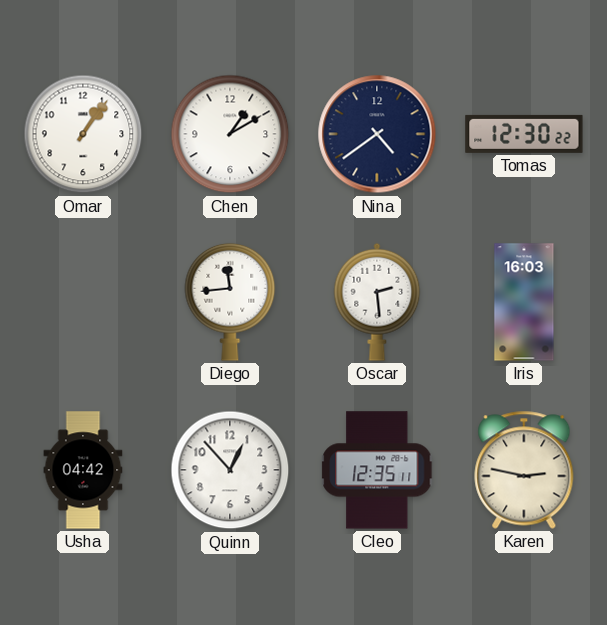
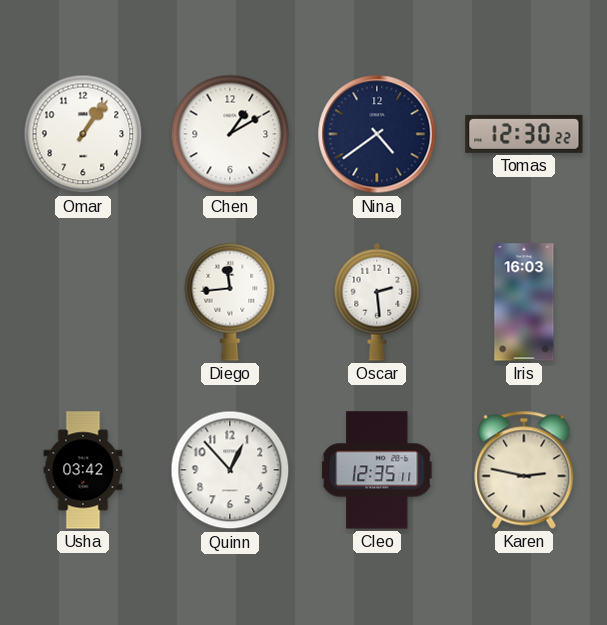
Usha: 04:42 -> 03:42
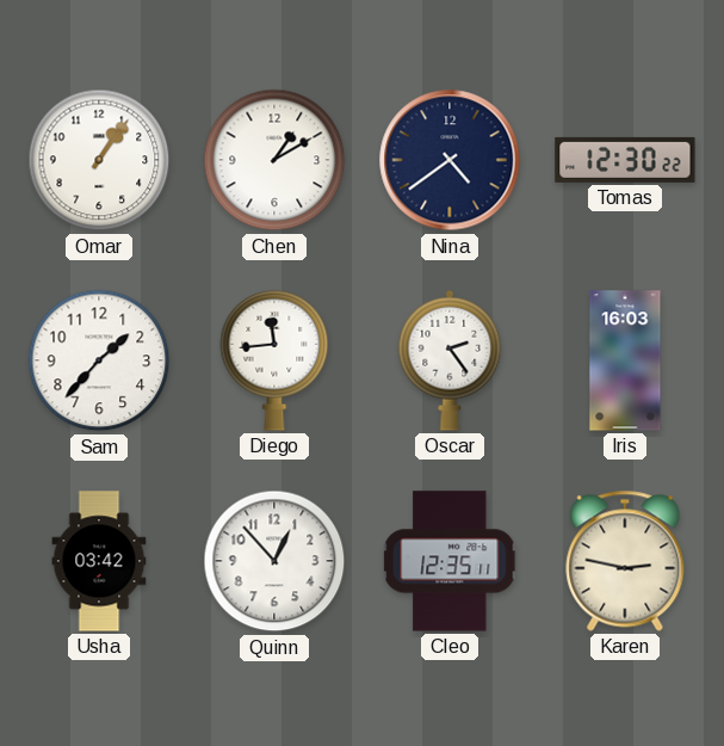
Sam: none -> 1:37
Oscar: 2:29 -> 2:24
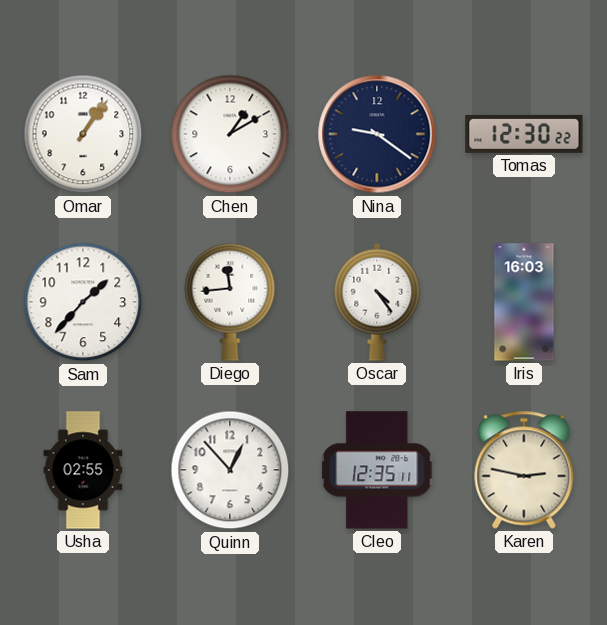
Nina: 4:39 -> 9:21
Oscar: 2:24 -> 4:24
Usha: 03:42 -> 02:55
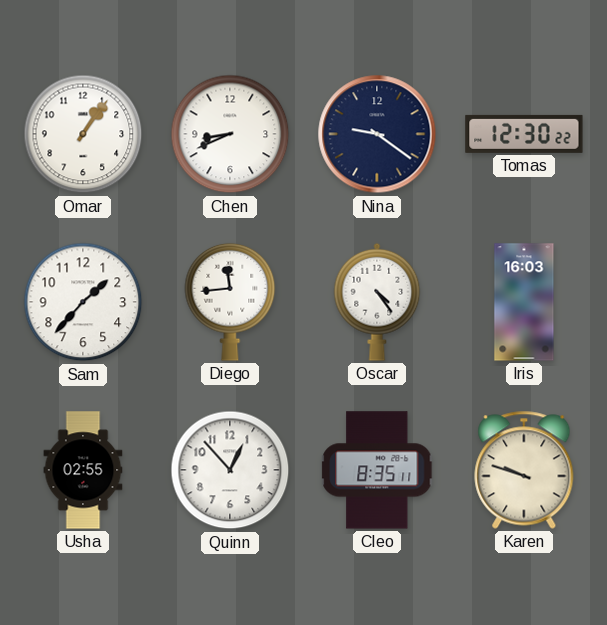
Chen: 1:10 -> 8:41
Cleo: 12:35 -> 8:35
Karen: 2:47 -> 9:48
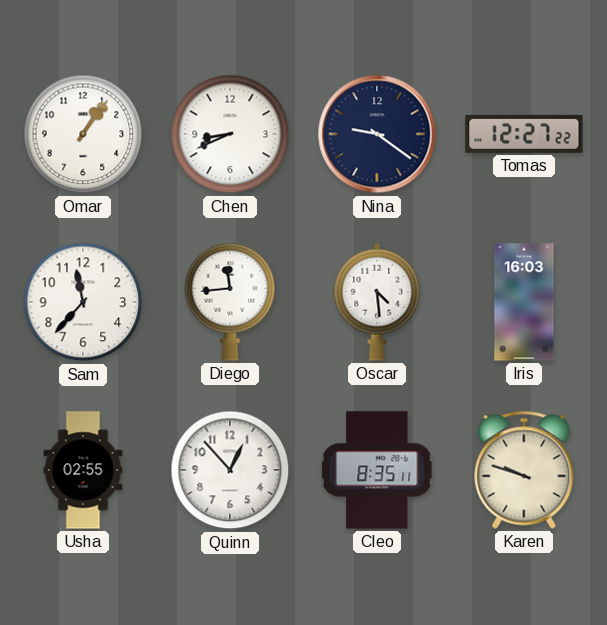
Tomas: 12:30 -> 12:27
Sam: 1:37 -> 11:37
Oscar: 4:24 -> 4:29
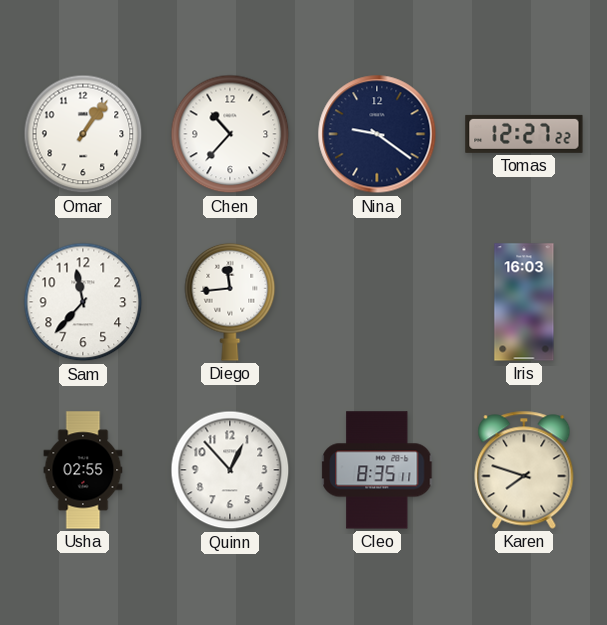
Chen: 8:41 -> 10:37
Oscar: 4:29 -> none
Karen: 9:48 -> 7:48
